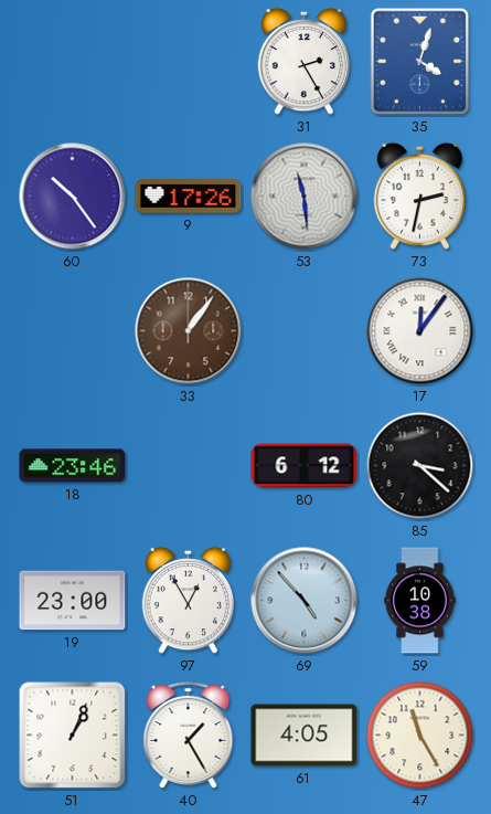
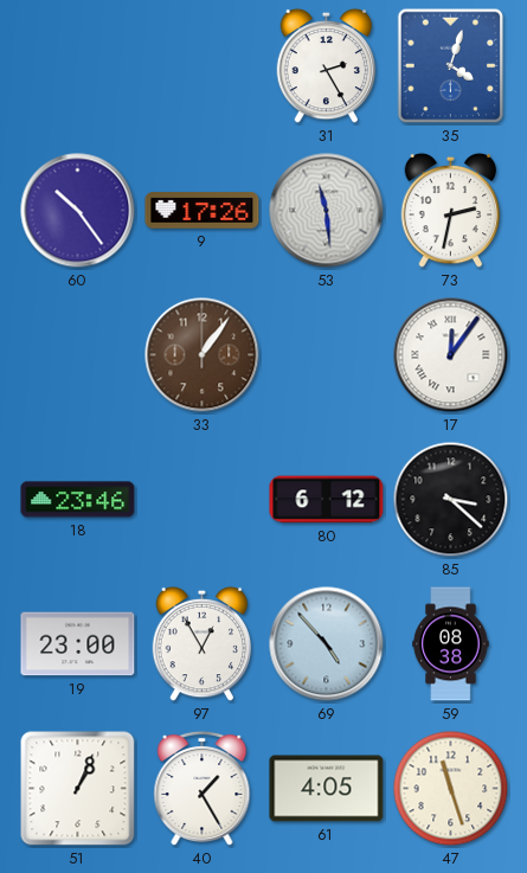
59: 10:38 -> 08:38
47: 11:25 -> 11:27
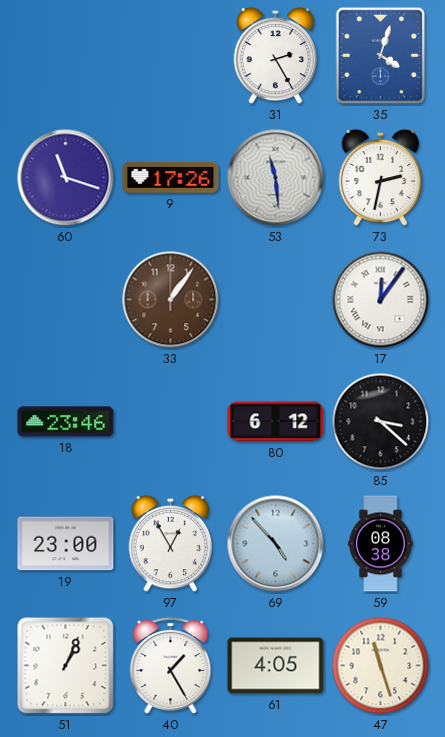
60: 10:24 -> 11:18
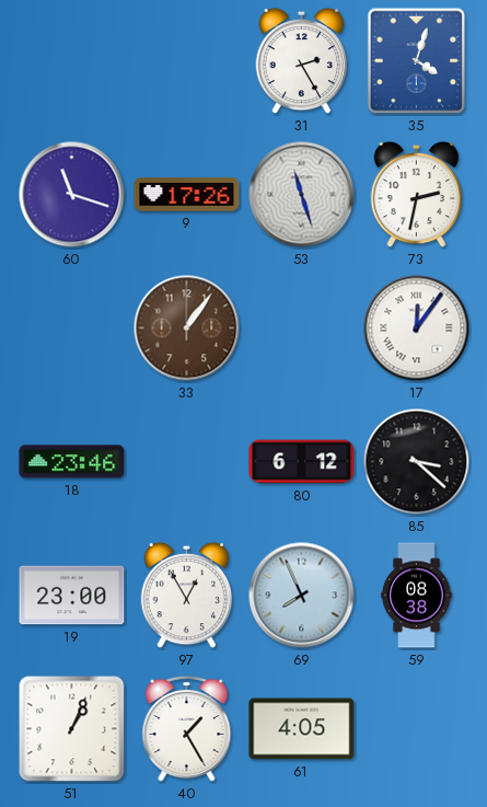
53: 11:29 -> 11:27
69: 4:53 -> 7:56
47: 11:27 -> none
